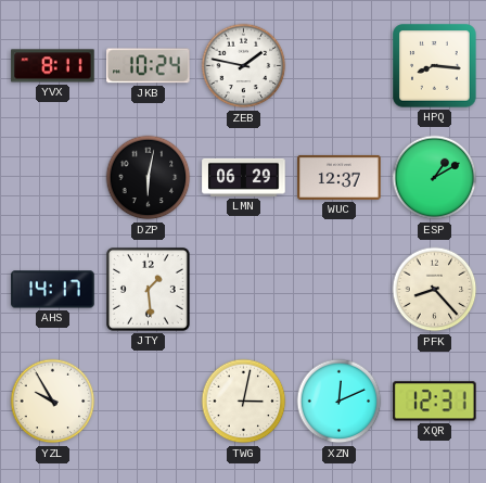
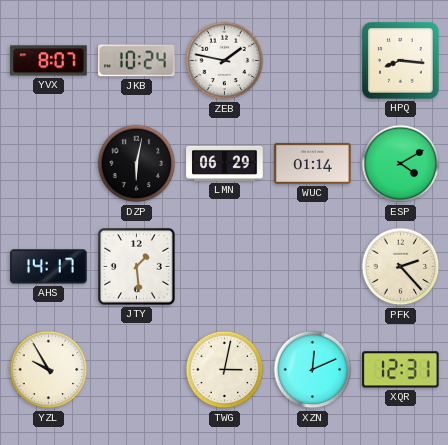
YVX: 8:11 -> 8:07
WUC: 12:37 -> 01:14
ESP: 1:10 -> 4:10
PFK: 8:23 -> 2:23
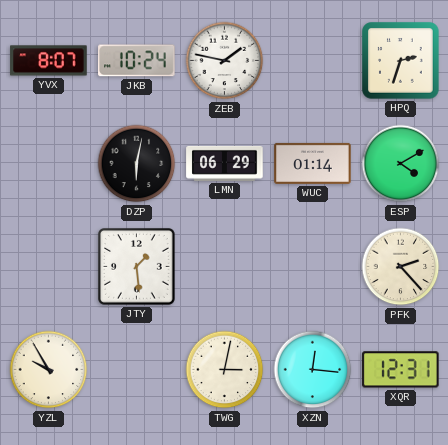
HPQ: 8:16 -> 2:33
AHS: 14:17 -> none
XZN: 12:11 -> 12:16
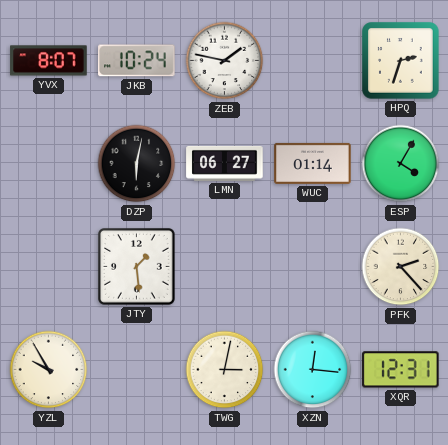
LMN: 06:29 -> 06:27
ESP: 4:10 -> 4:05
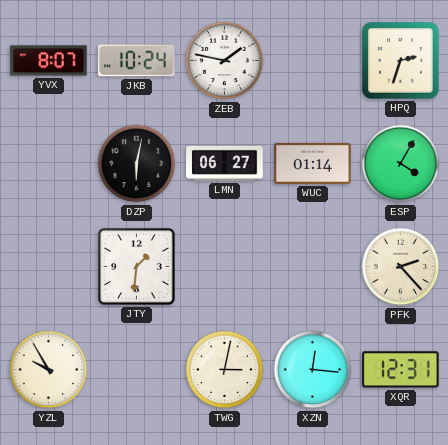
JTY: 1:29 -> 1:31
